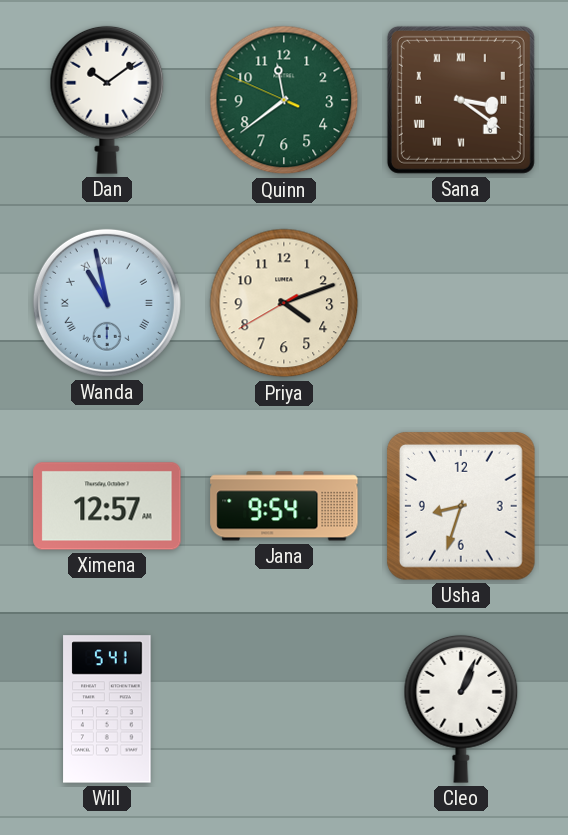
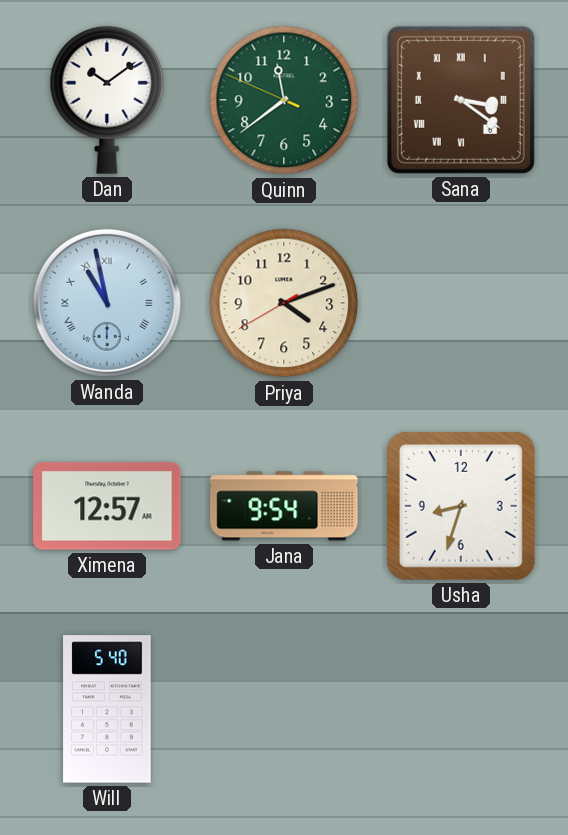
Will: 5:41 -> 5:40
Cleo: 1:04 -> none
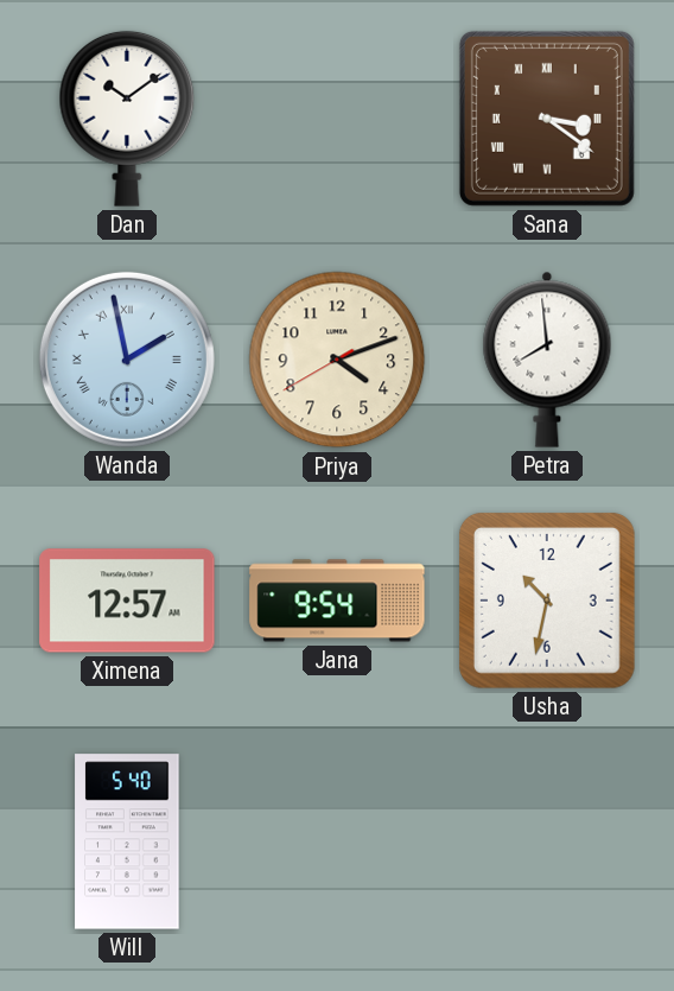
Quinn: 11:38 -> none
Wanda: 10:58 -> 1:58
Petra: none -> 7:59
Usha: 8:33 -> 10:32
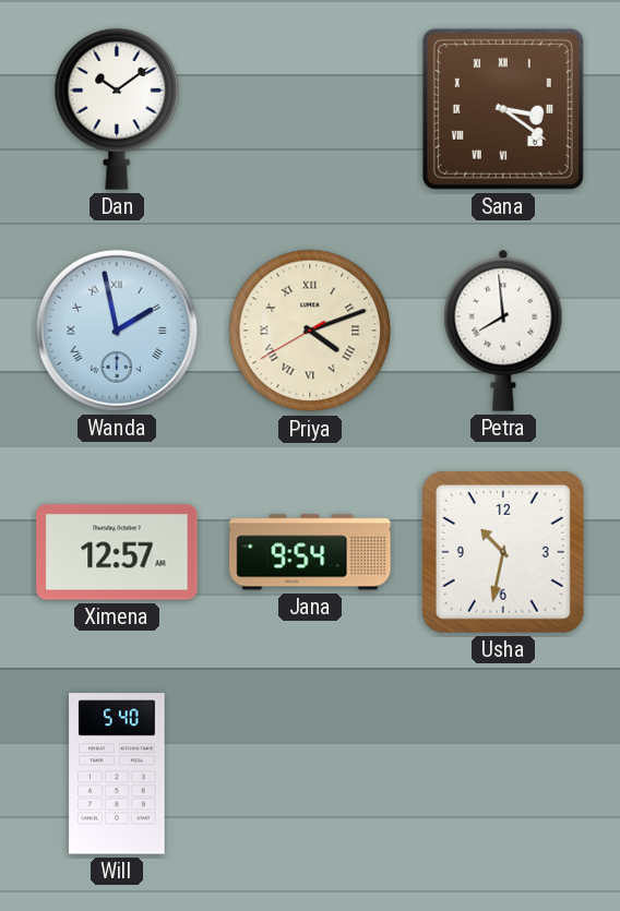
Priya numerals: Arabic -> Roman
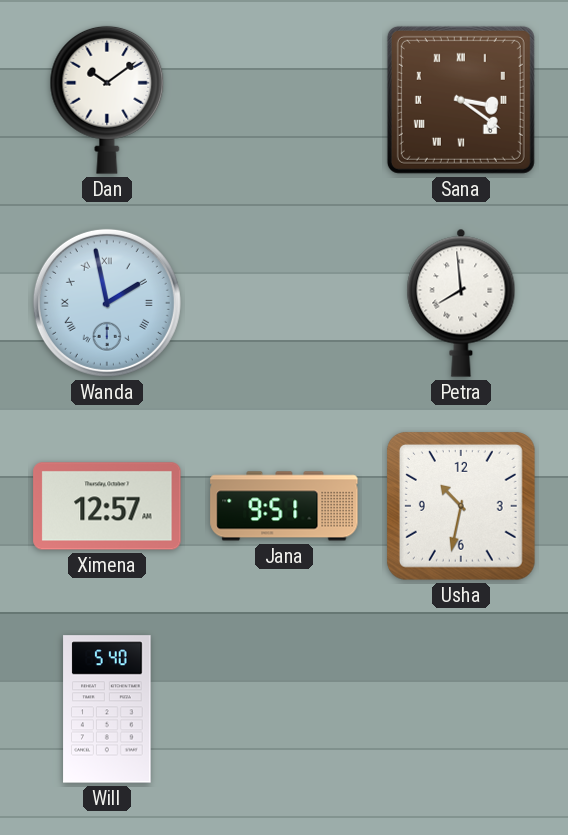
Priya: 4:11 -> none
Jana: 9:54 -> 9:51
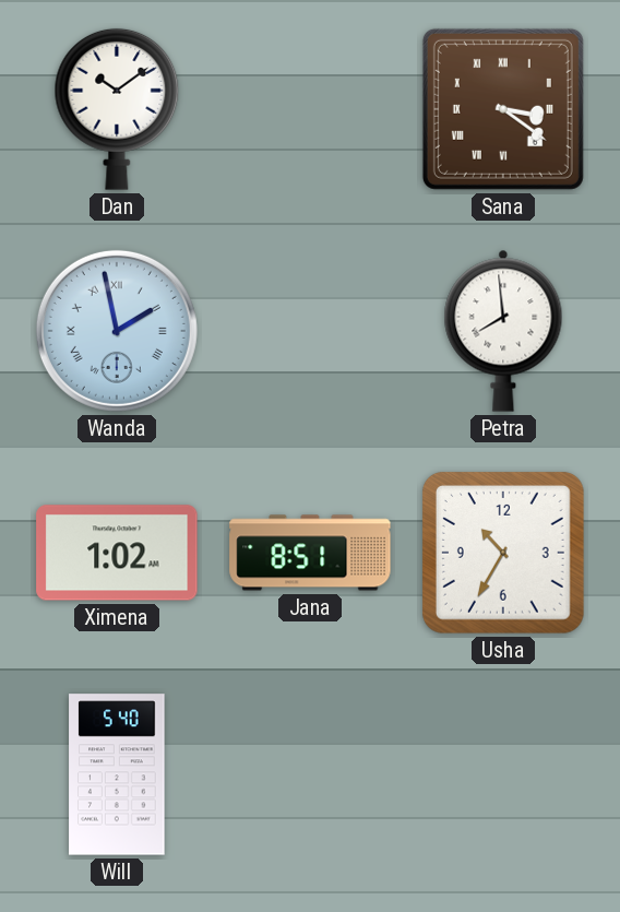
Ximena: 12:57 -> 1:02
Jana: 9:51 -> 8:51
Usha: 10:32 -> 10:35
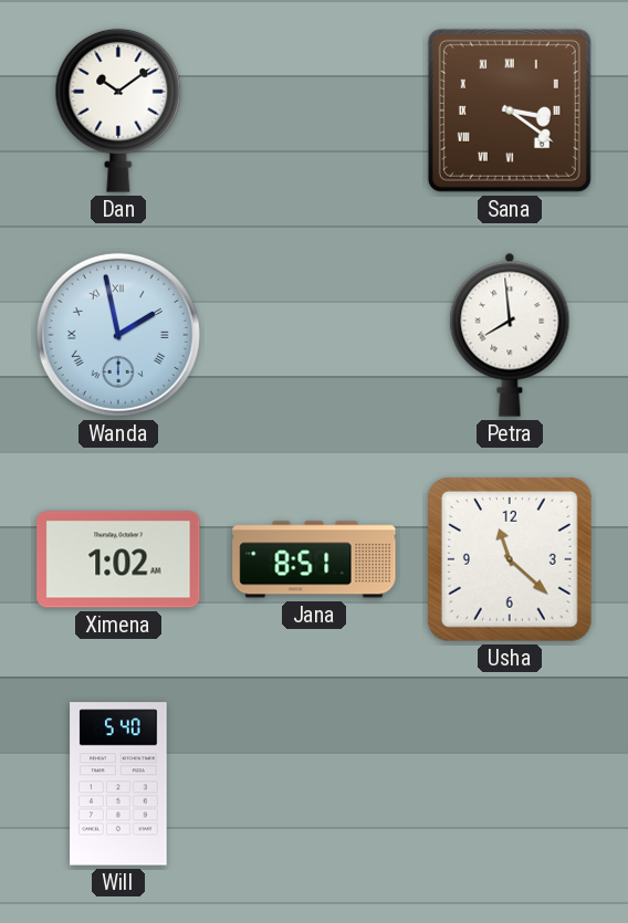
Usha: 10:35 -> 11:22
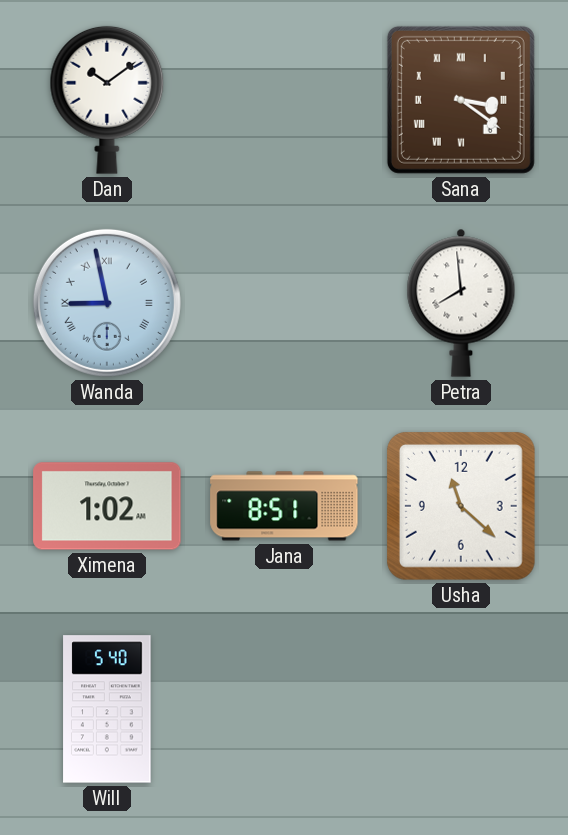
Wanda: 1:58 -> 8:58
